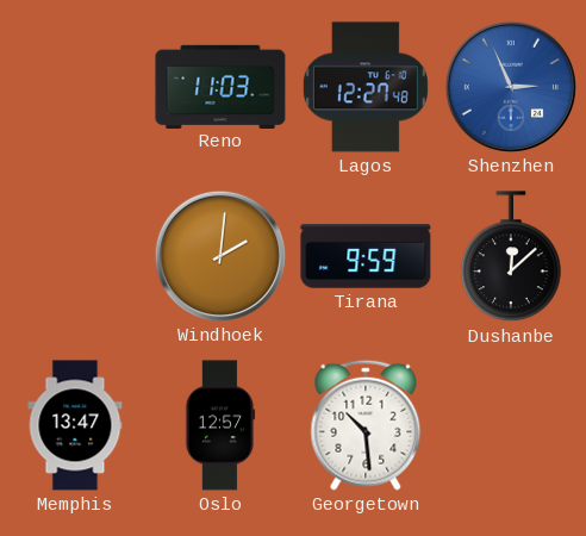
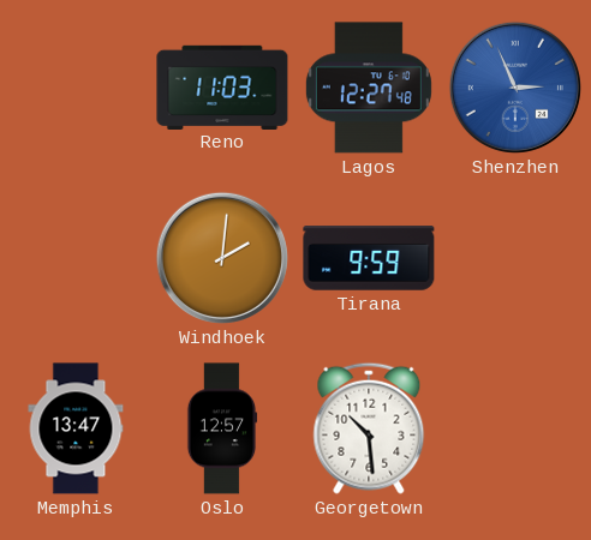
Dushanbe: 12:08 -> none
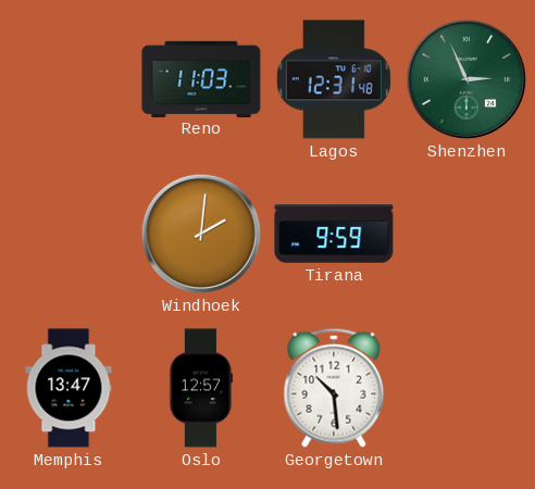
Lagos: 12:27 -> 12:31
Shenzhen dial: blue -> green
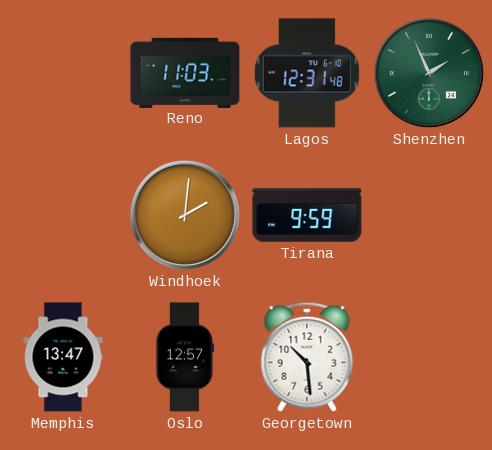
Shenzhen: 2:56 -> 1:56
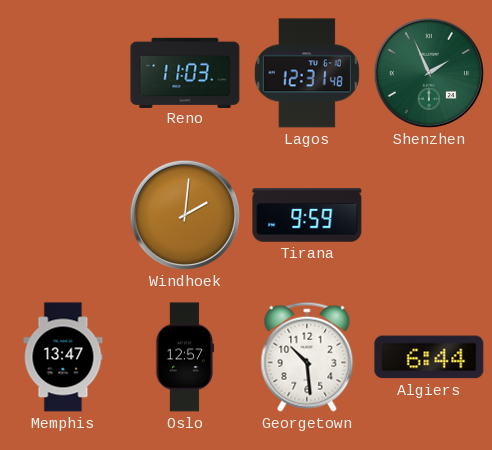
Algiers: none -> 6:44
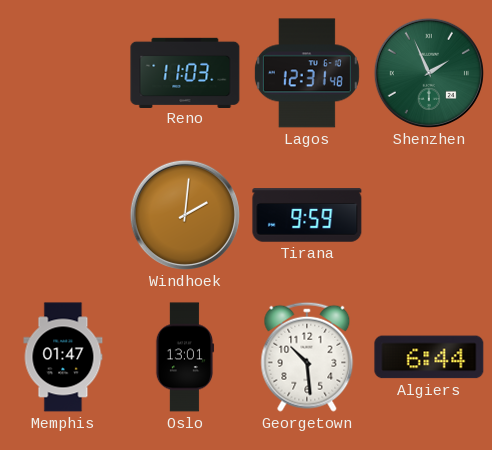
Memphis: 13:47 -> 01:47
Oslo: 12:57 -> 13:01
